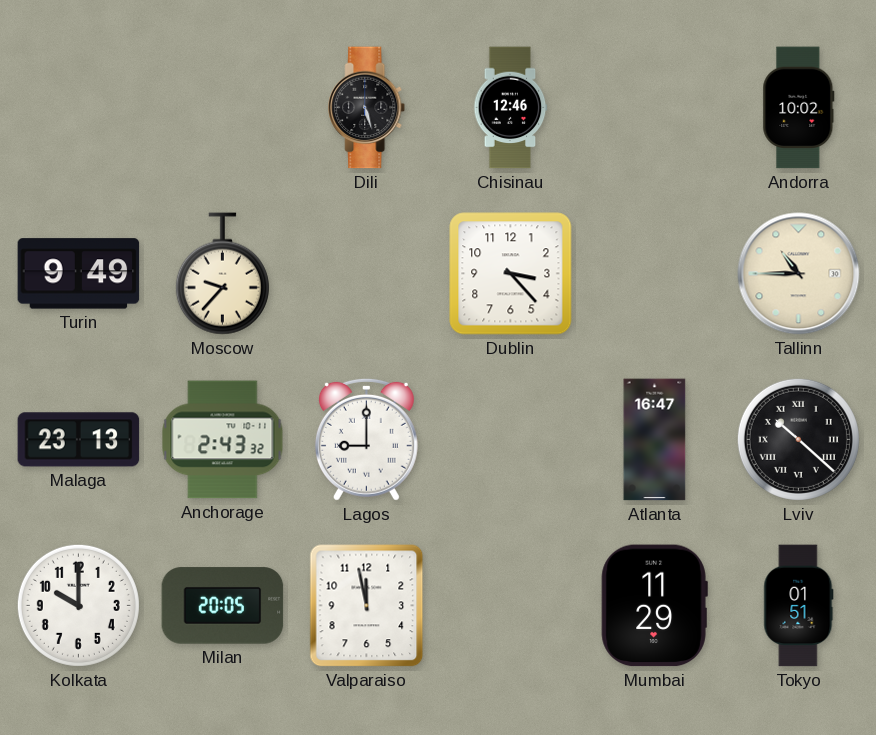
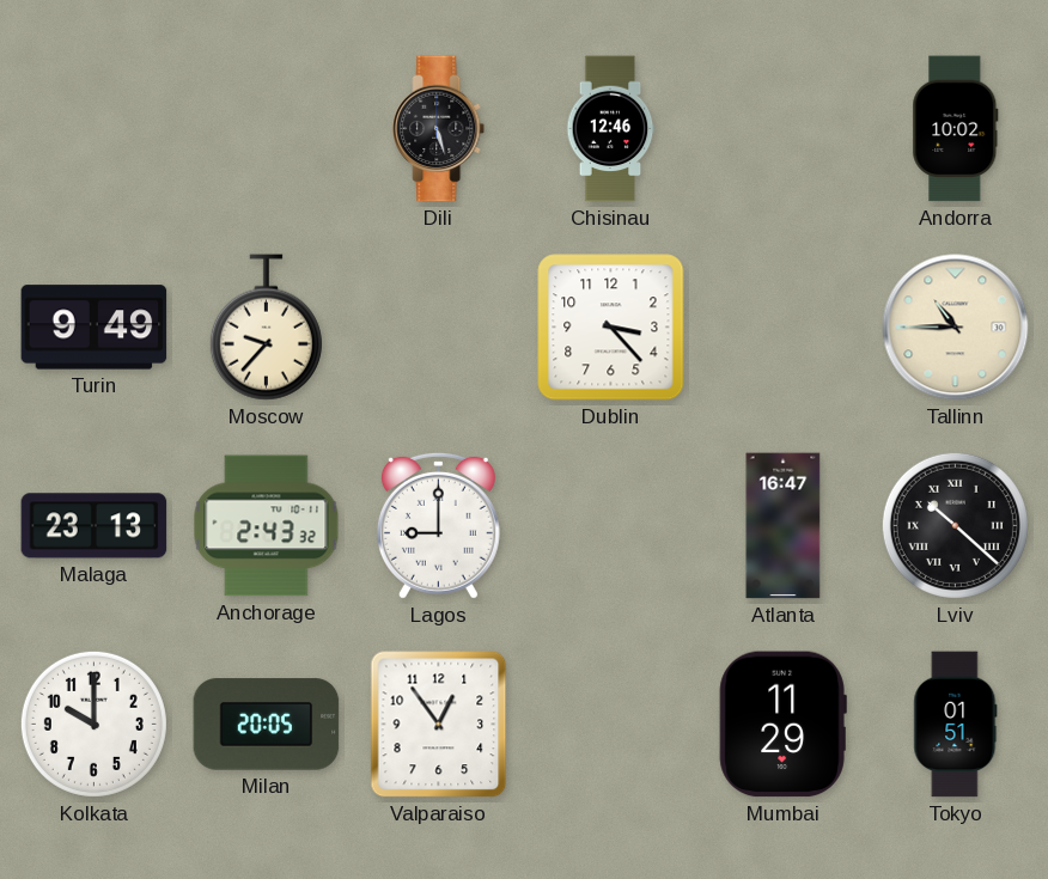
Valparaiso: 11:58 -> 12:54
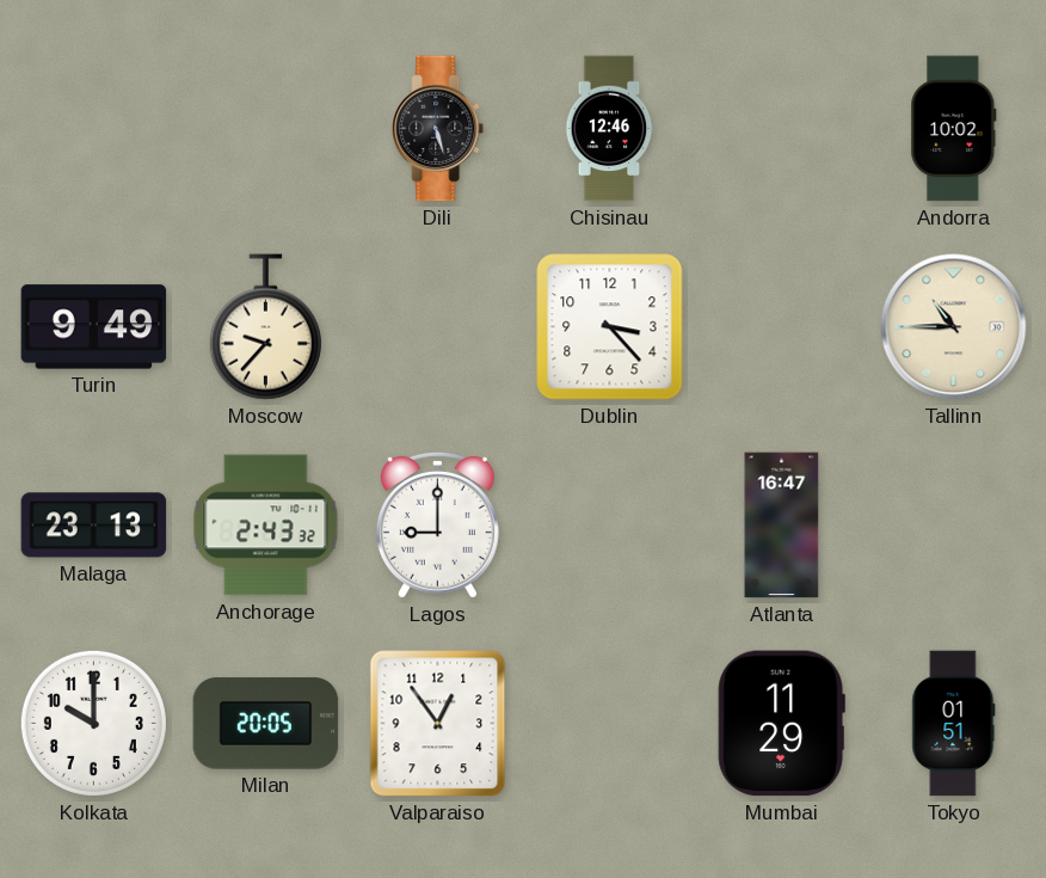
Lviv: 10:22 -> none
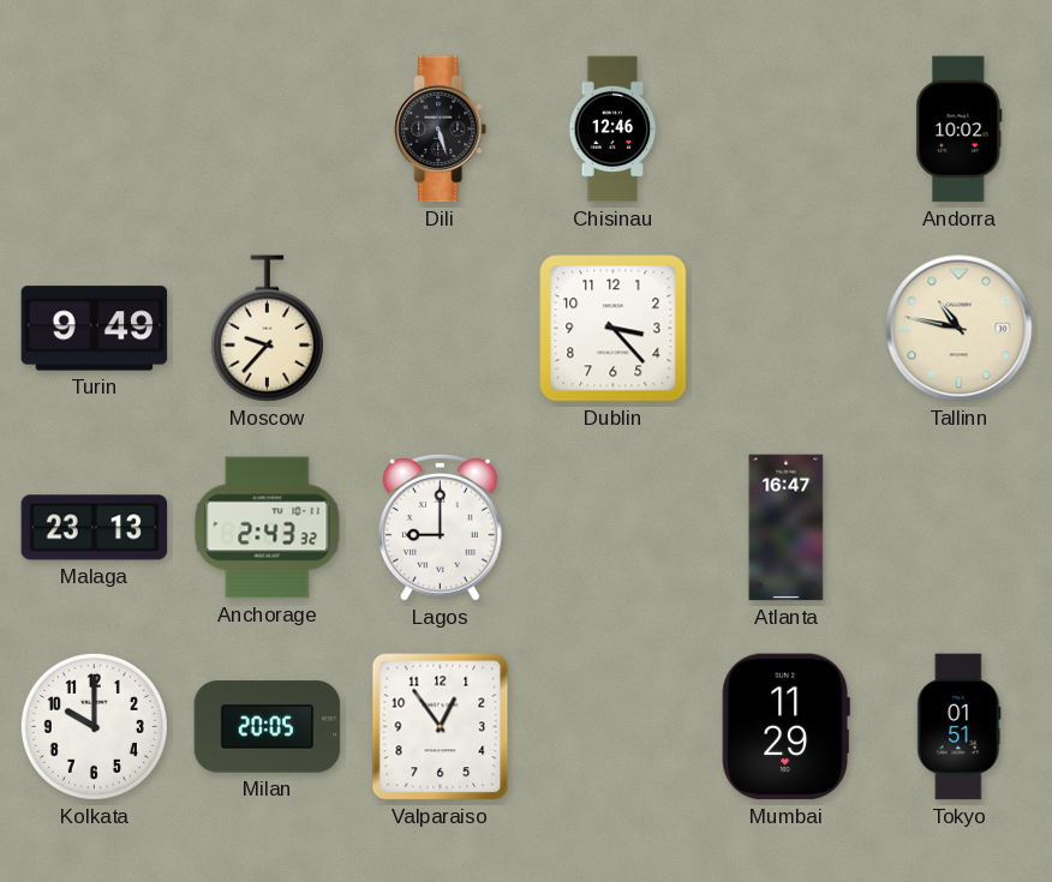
Tallinn: 10:45 -> 10:47
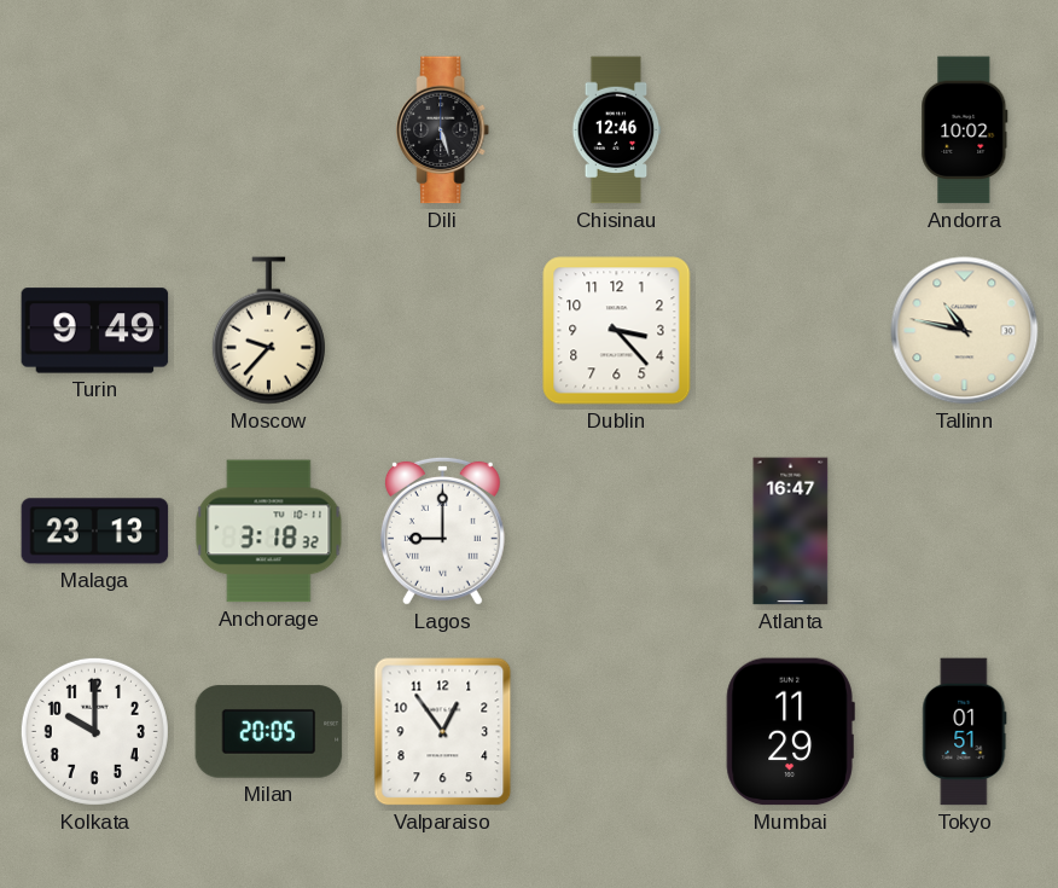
Anchorage: 2:43 -> 3:18
